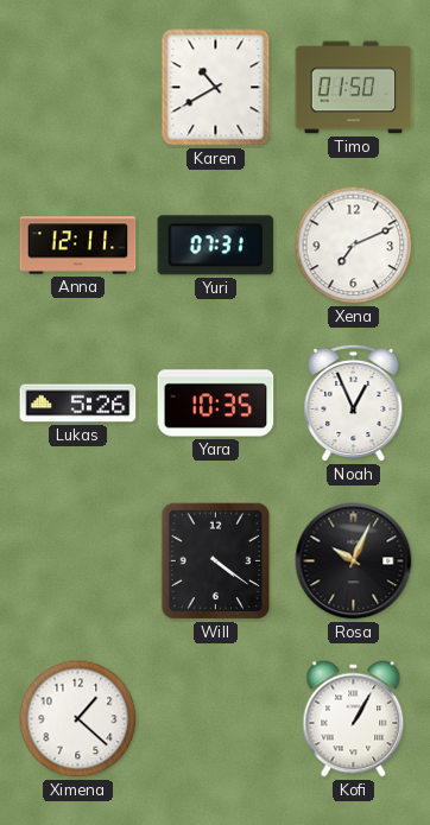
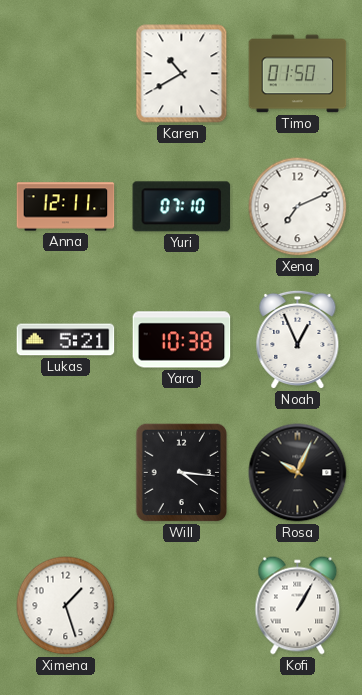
Yuri: 07:31 -> 07:10
Lukas: 5:26 -> 5:21
Yara: 10:35 -> 10:38
Will: 4:21 -> 4:16
Ximena: 1:22 -> 1:27
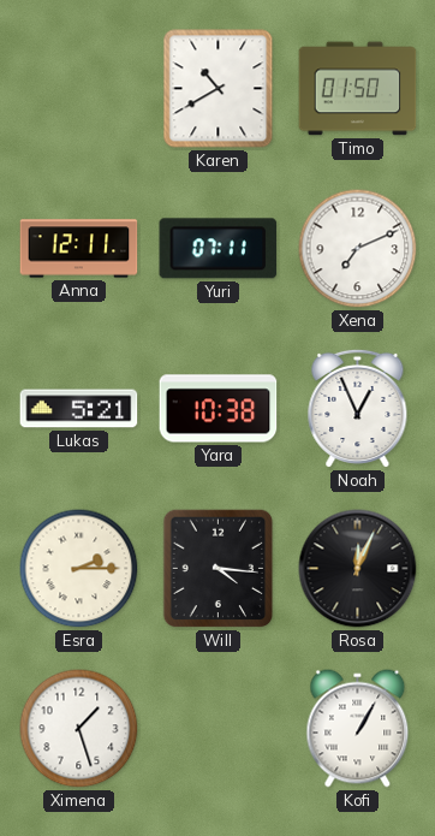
Yuri: 07:10 -> 07:11
Esra: none -> 2:15
Rosa: 10:04 -> 12:04
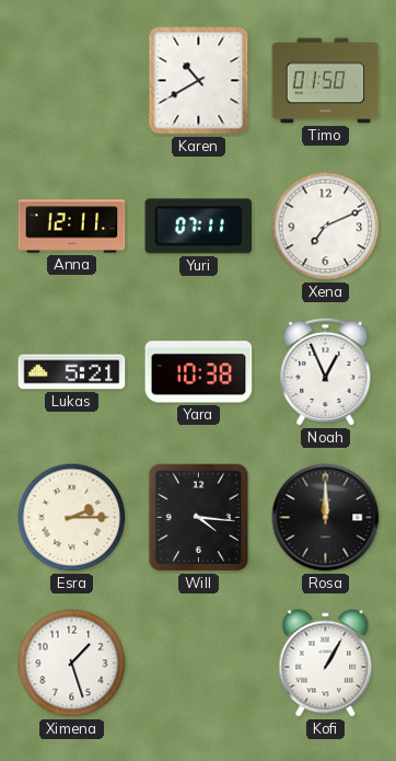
Rosa: 12:04 -> 12:00
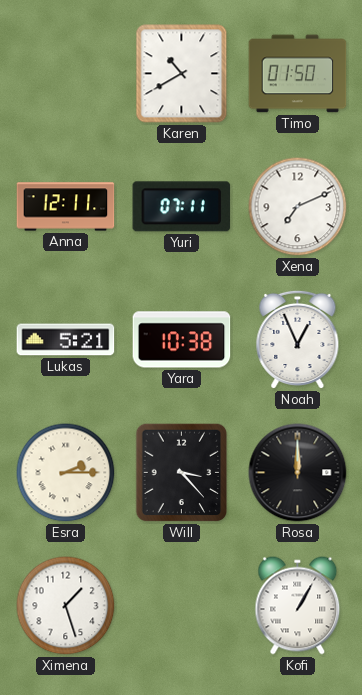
Will: 4:16 -> 3:23
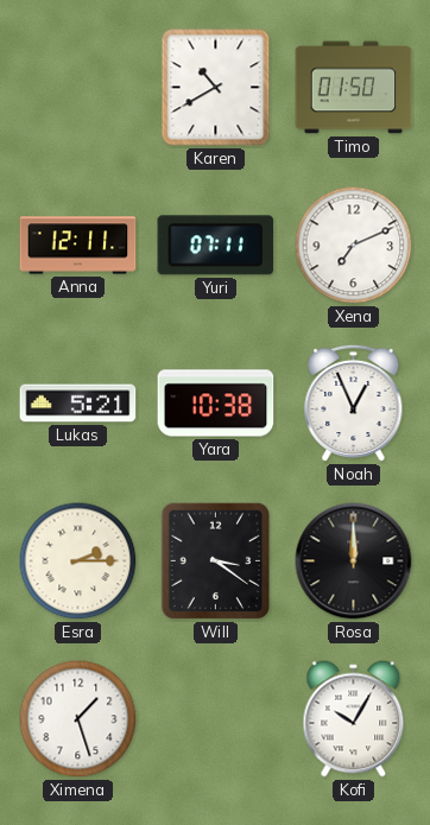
Will: 3:23 -> 3:21
Kofi: 1:05 -> 10:05
